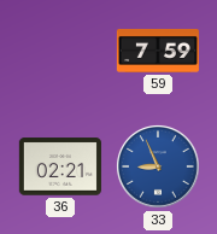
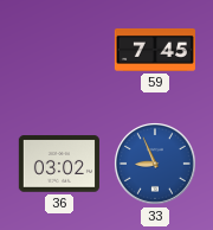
59: 7:59 -> 7:45
36: 02:21 -> 03:02
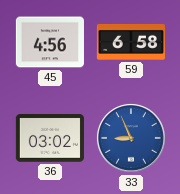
45: none -> 4:56
59: 7:45 -> 6:58
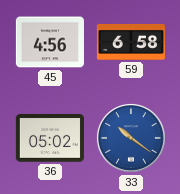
36: 03:02 -> 05:02
33: 8:56 -> 10:21
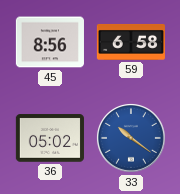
45: 4:56 -> 8:56
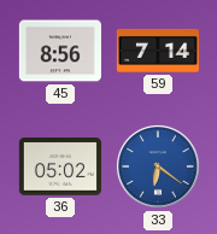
59: 6:58 -> 7:14
33: 10:21 -> 6:21
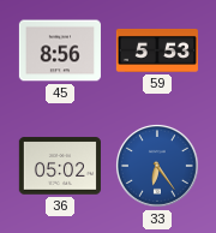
59: 7:14 -> 5:53
33: 6:21 -> 6:24
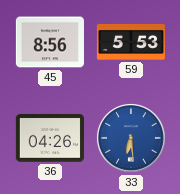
36: 05:02 -> 04:26
33: 6:24 -> 6:29
